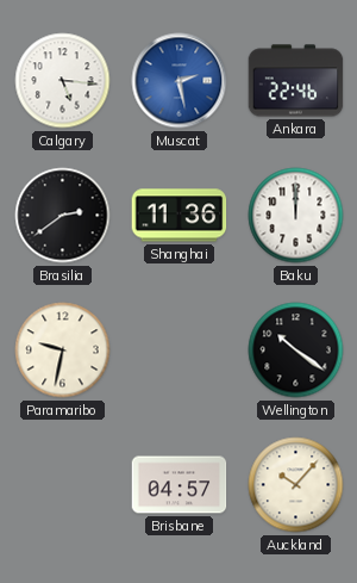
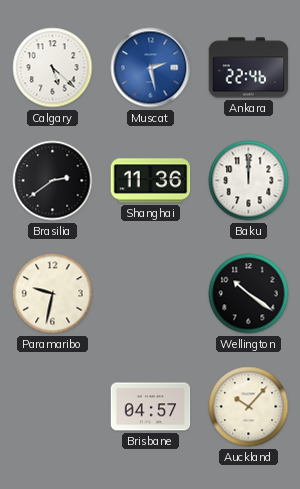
Calgary: 5:16 -> 5:22
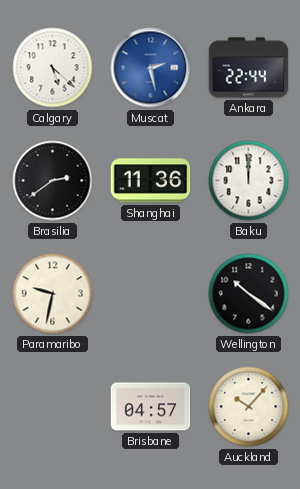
Ankara: 22:46 -> 22:44
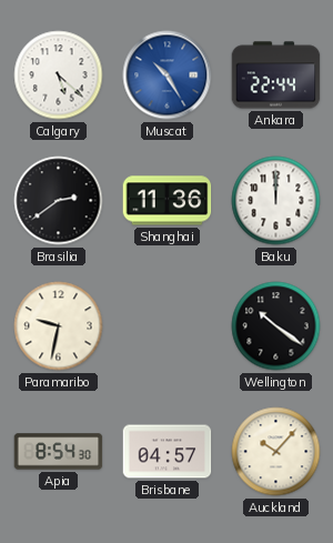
Muscat: 2:28 -> 10:25
Apia: none -> 8:54
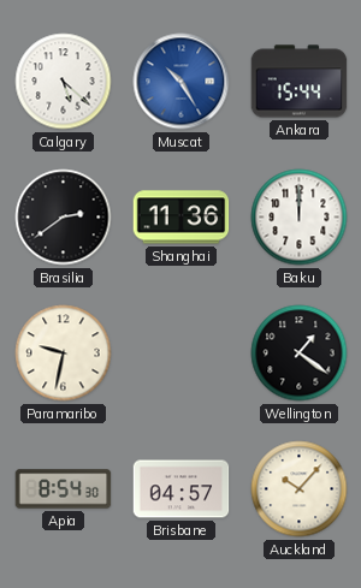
Ankara: 22:44 -> 15:44
Wellington: 10:21 -> 1:21
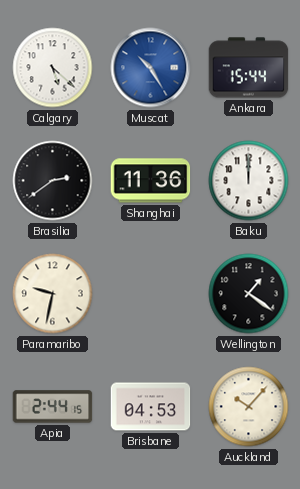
Apia: 8:54 -> 2:44
Brisbane: 04:57 -> 04:53
